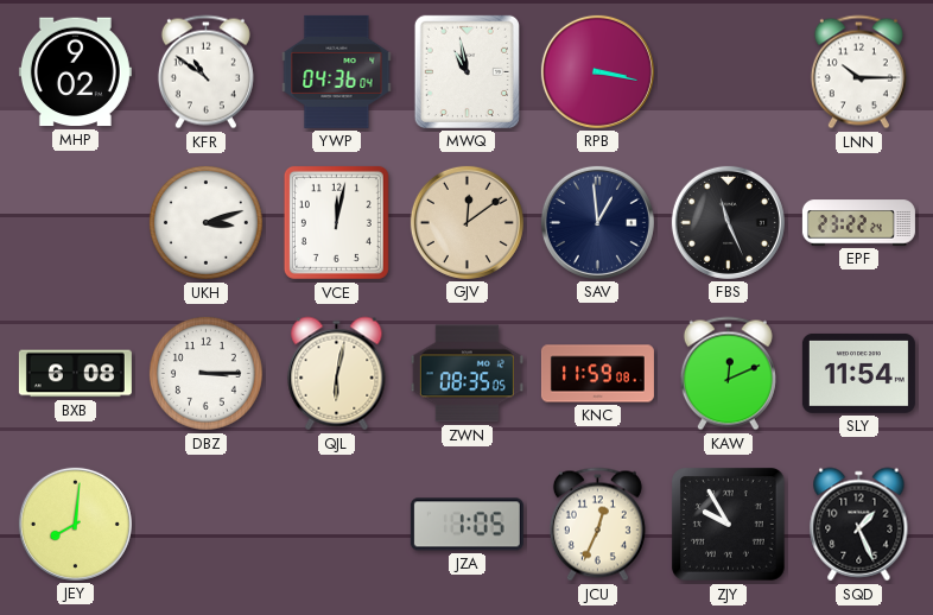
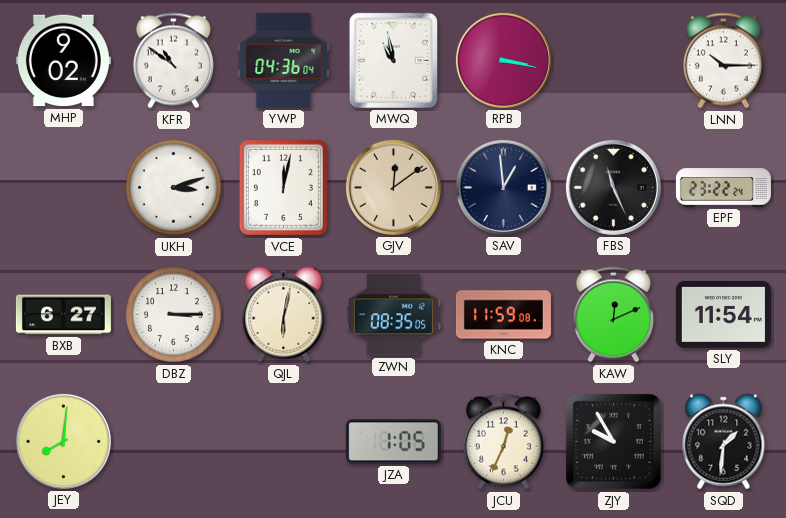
BXB: 6:08 -> 6:27
SQD: 1:26 -> 1:31
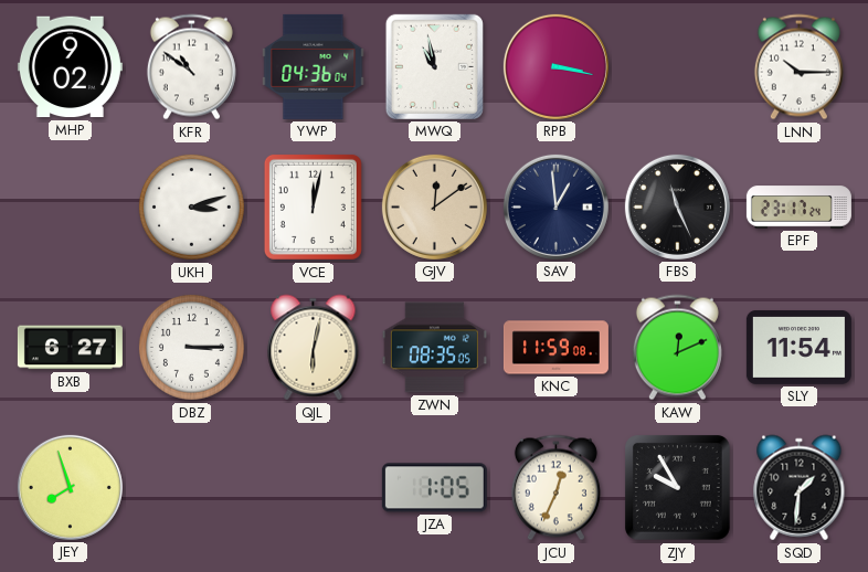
EPF: 23:22 -> 23:17
JEY: 8:01 -> 7:57
